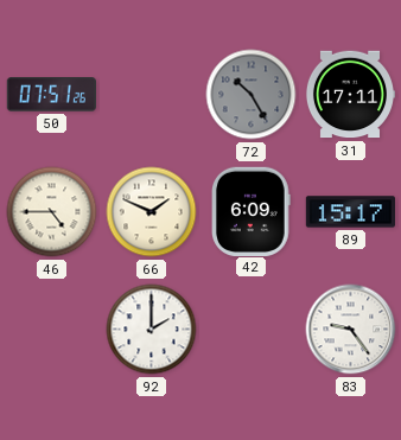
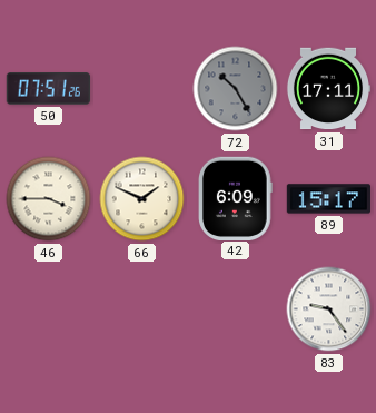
46: 4:45 -> 3:45
92: 2:00 -> none
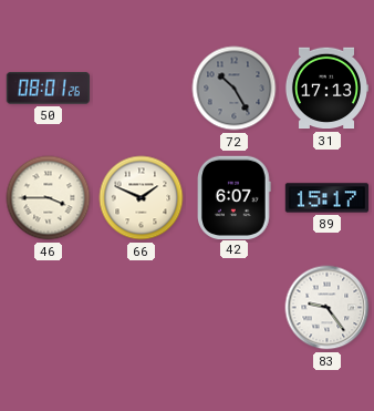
50: 07:51 -> 08:01
31: 17:11 -> 17:13
42: 6:09 -> 6:07
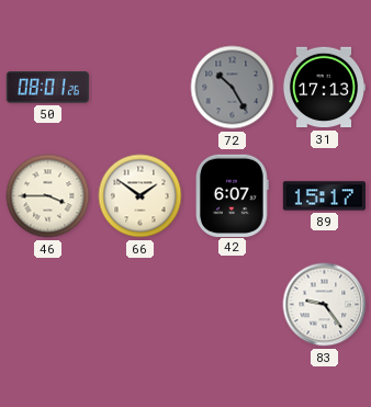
66: 1:49 -> 1:51
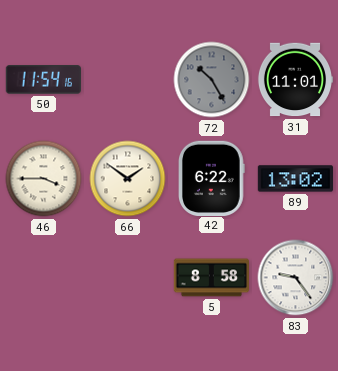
50: 08:01 -> 11:54
31: 17:13 -> 11:01
42: 6:07 -> 6:22
89: 15:17 -> 13:02
5: none -> 8:58
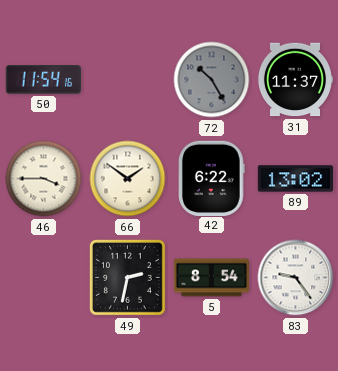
31: 11:01 -> 11:37
49: none -> 2:32
5: 8:58 -> 8:54
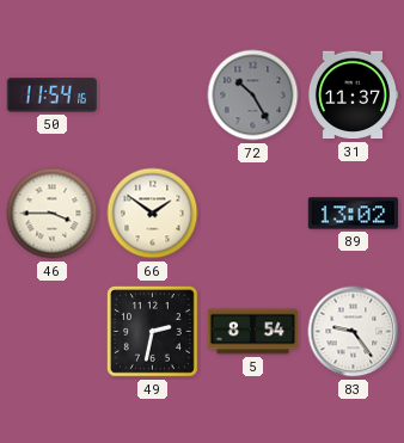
42: 6:22 -> none
